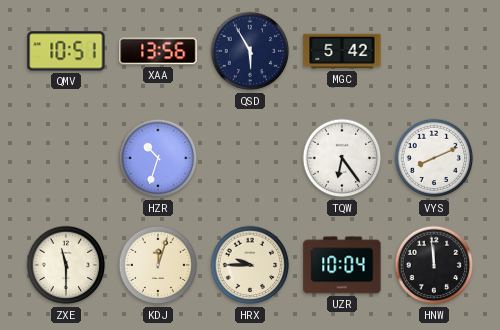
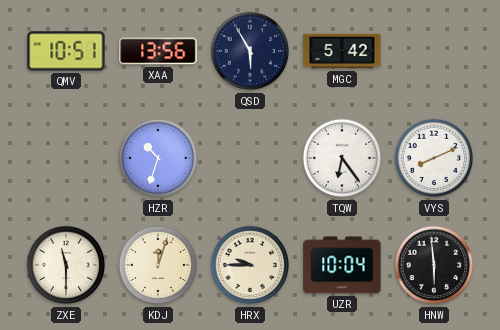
HNW: 11:59 -> 5:59
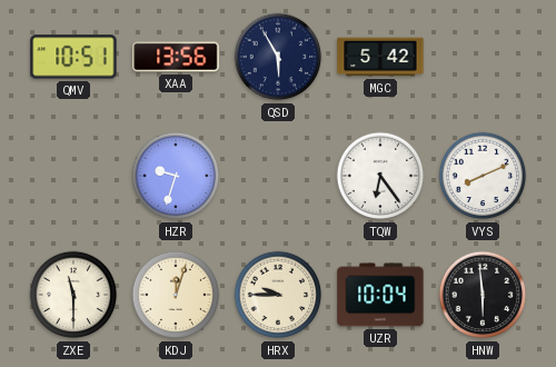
HZR: 10:33 -> 9:33
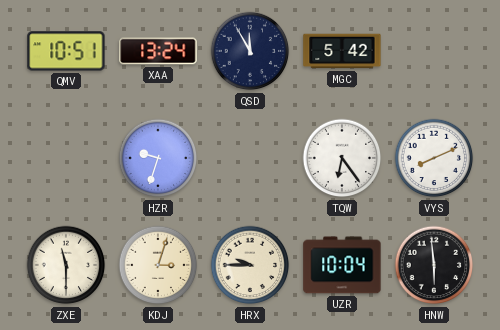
XAA: 13:56 -> 13:24
QSD: 5:55 -> 11:55
KDJ: 12:03 -> 3:03
